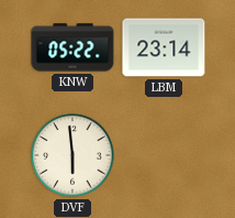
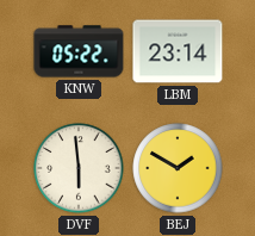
BEJ: none -> 1:50
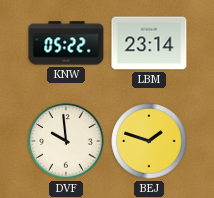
DVF: 5:59 -> 9:59
BEJ: 1:50 -> 1:48
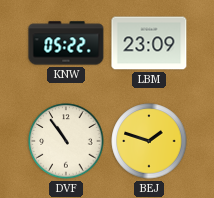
LBM: 23:14 -> 23:09
DVF: 9:59 -> 10:54
